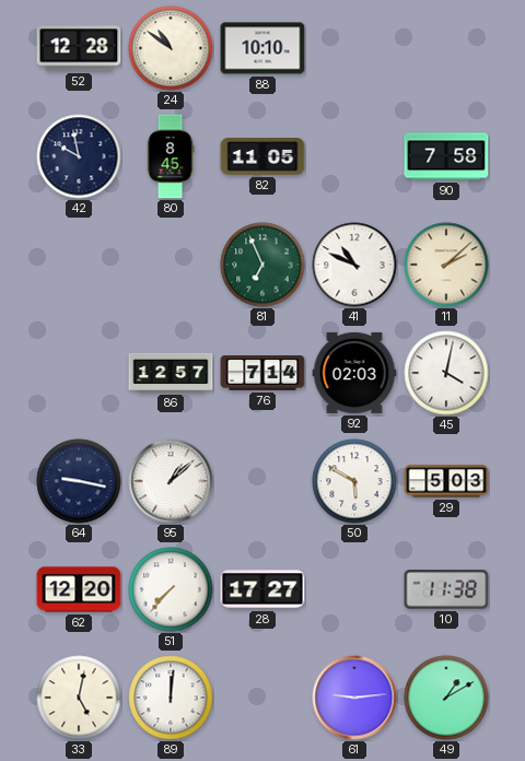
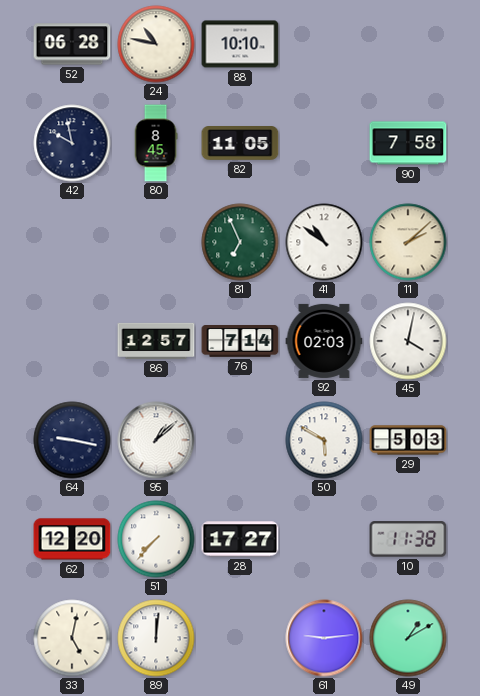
52: 12:28 -> 06:28
24: 10:51 -> 10:47
41: 10:49 -> 10:51
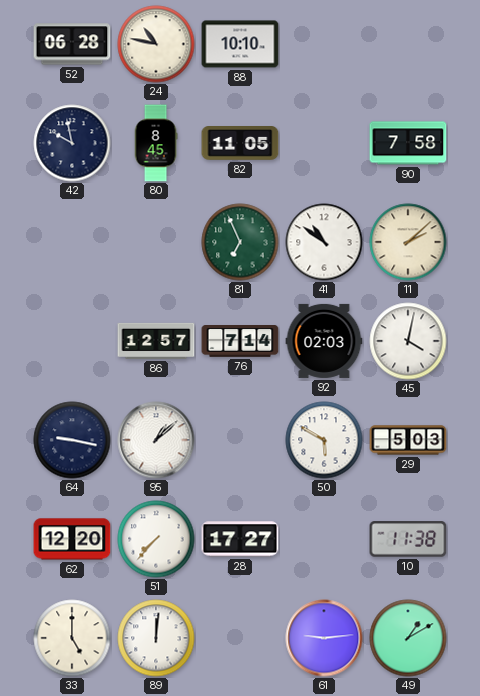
33: 5:02 -> 5:00
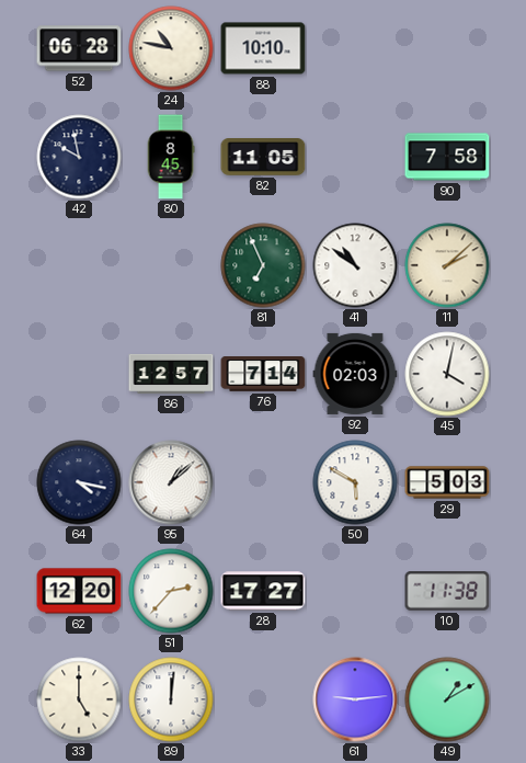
64: 9:17 -> 4:17
51: 7:37 -> 2:37
